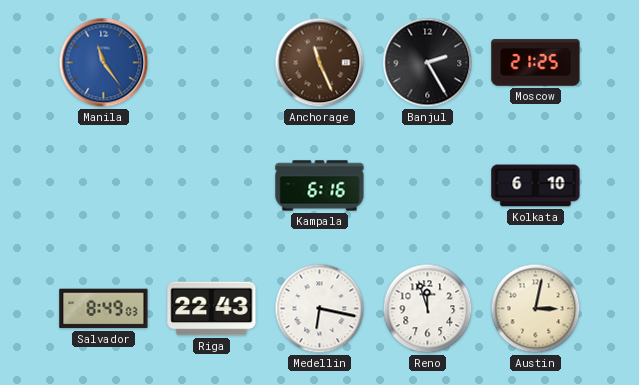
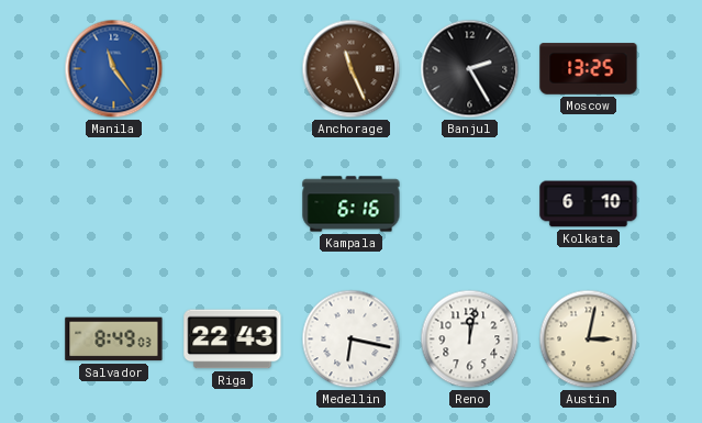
Moscow: 21:25 -> 13:25
Reno: 11:57 -> 12:02
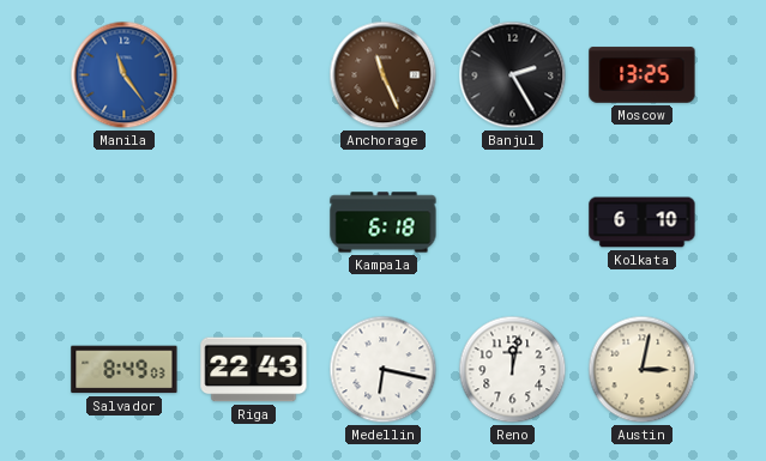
Kampala: 6:16 -> 6:18
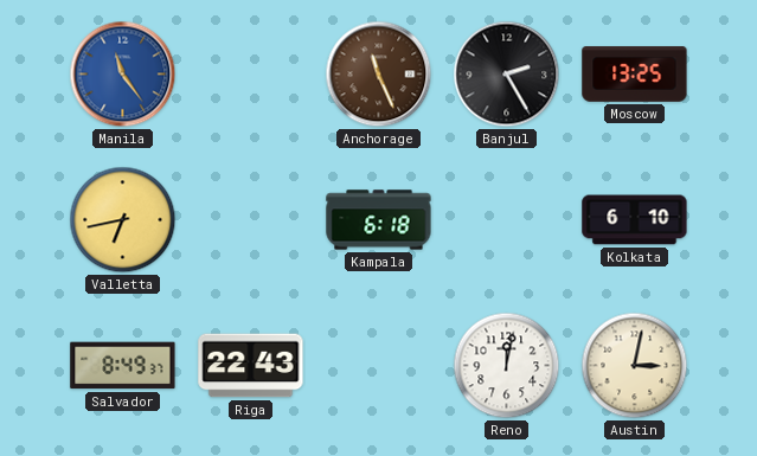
Valletta: none -> 6:43
Salvador: 8:49:03 -> 8:49:37
Medellin: 6:17 -> none
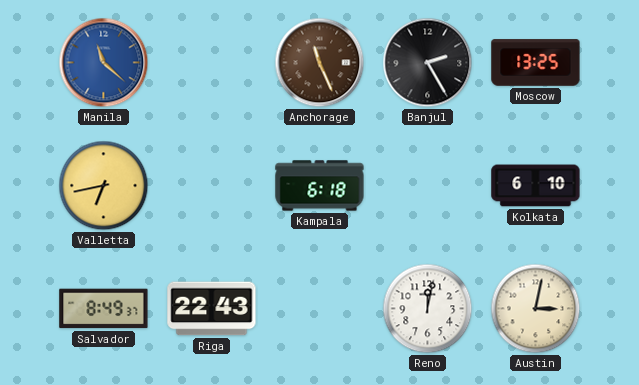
Manila: 11:24 -> 11:22
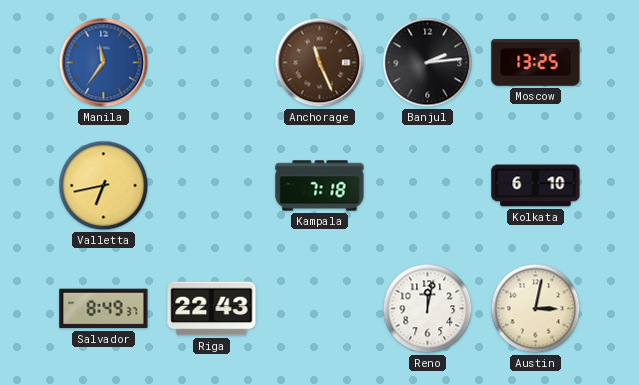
Manila: 11:22 -> 11:36
Banjul: 2:25 -> 2:14
Kampala: 6:18 -> 7:18
